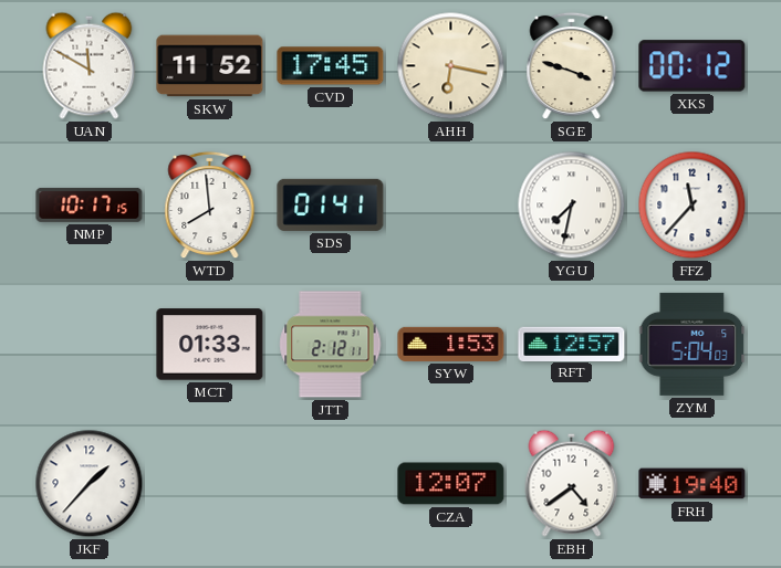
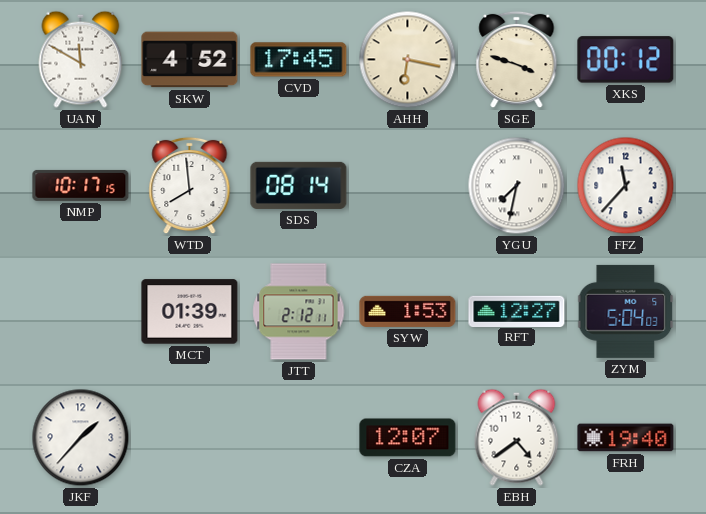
SKW: 11:52 -> 4:52
SDS: 01:41 -> 08:14
MCT: 01:33 -> 01:39
RFT: 12:57 -> 12:27
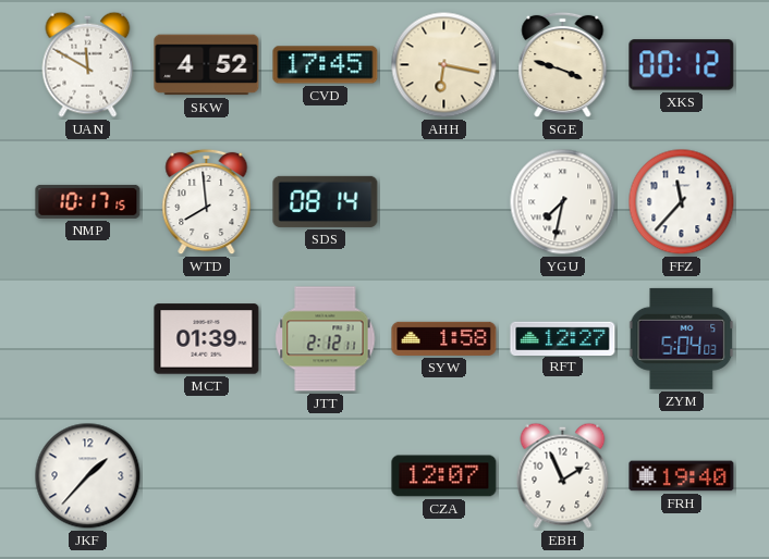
SYW: 1:53 -> 1:58
EBH: 4:39 -> 1:56
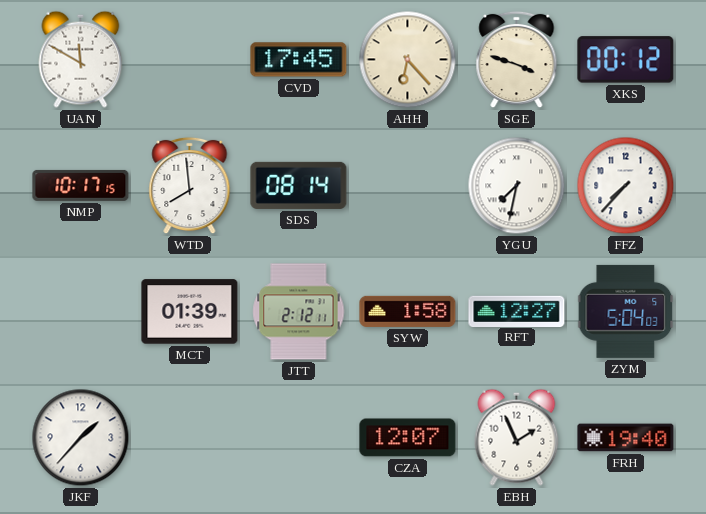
SKW: 4:52 -> none
AHH: 6:17 -> 6:23
FFZ: 11:37 -> 7:37
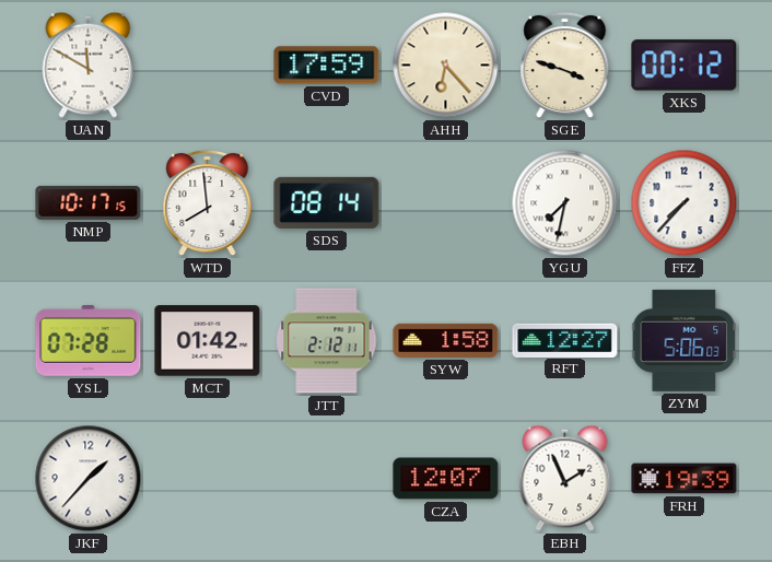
CVD: 17:45 -> 17:59
YSL: none -> 07:28
MCT: 01:39 -> 01:42
ZYM: 5:04 -> 5:06
FRH: 19:40 -> 19:39
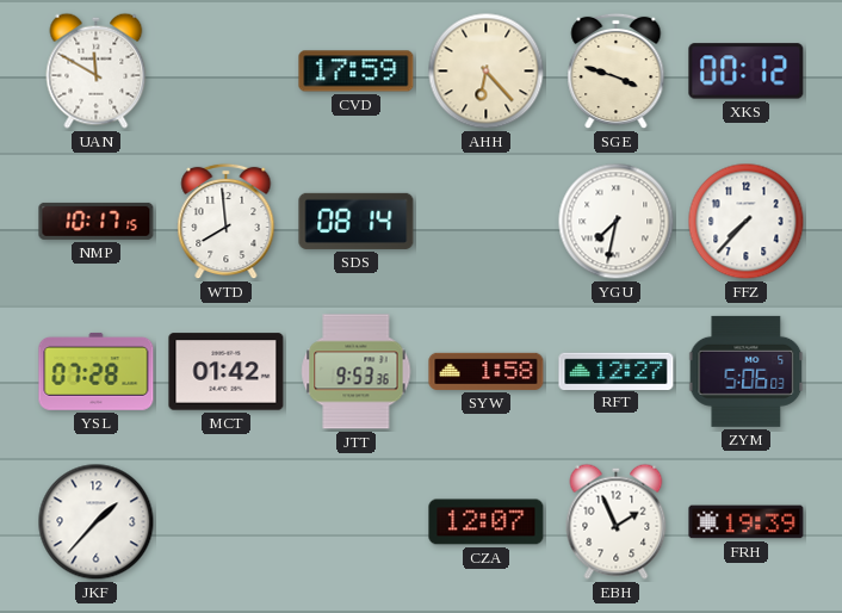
JTT: 2:12 -> 9:53
